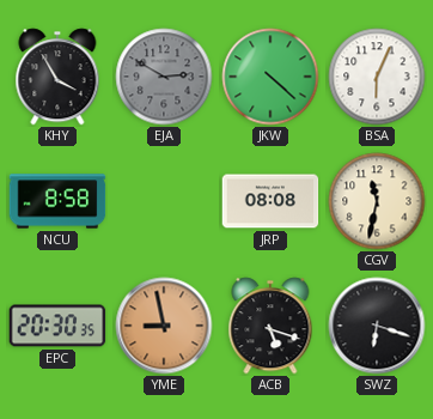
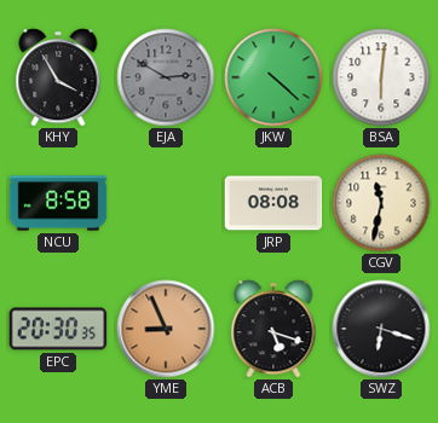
BSA: 6:04 -> 6:01
YME: 8:58 -> 8:56
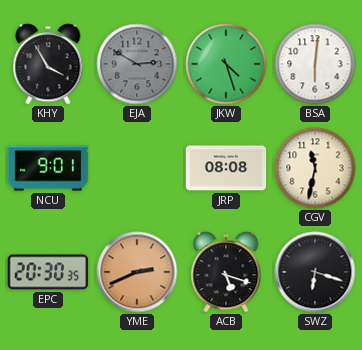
JKW: 4:22 -> 4:27
NCU: 8:58 -> 9:01
YME: 8:56 -> 2:41
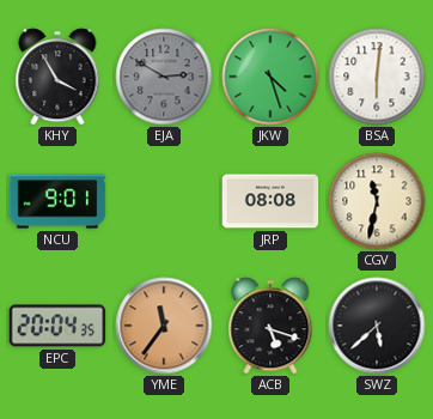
EPC: 20:30 -> 20:04
YME: 2:41 -> 11:36
SWZ: 6:18 -> 5:38
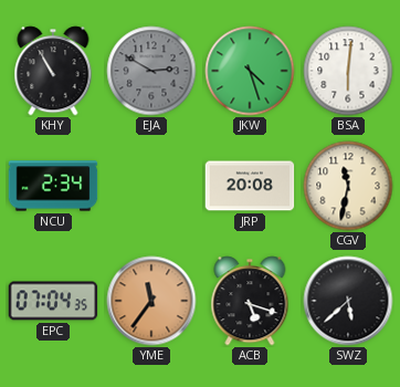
KHY: 3:55 -> 10:55
NCU: 9:01 -> 2:34
JRP: 08:08 -> 20:08
EPC: 20:04 -> 07:04
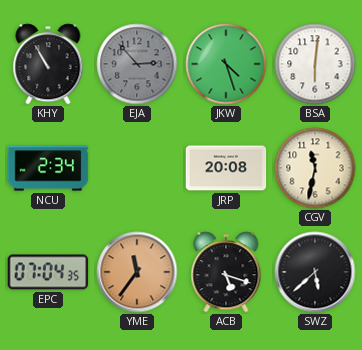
EJA: 2:50 -> 2:53
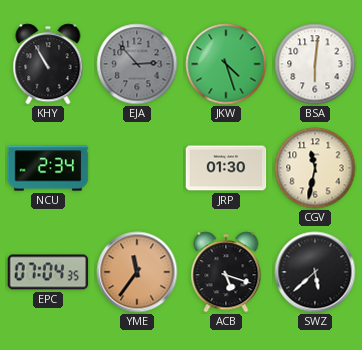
JRP: 20:08 -> 01:30
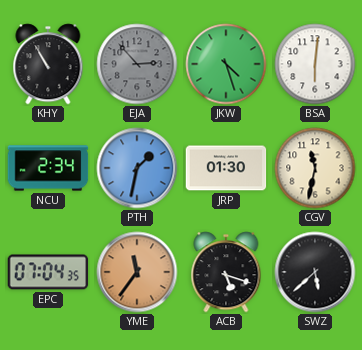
PTH: none -> 1:32
